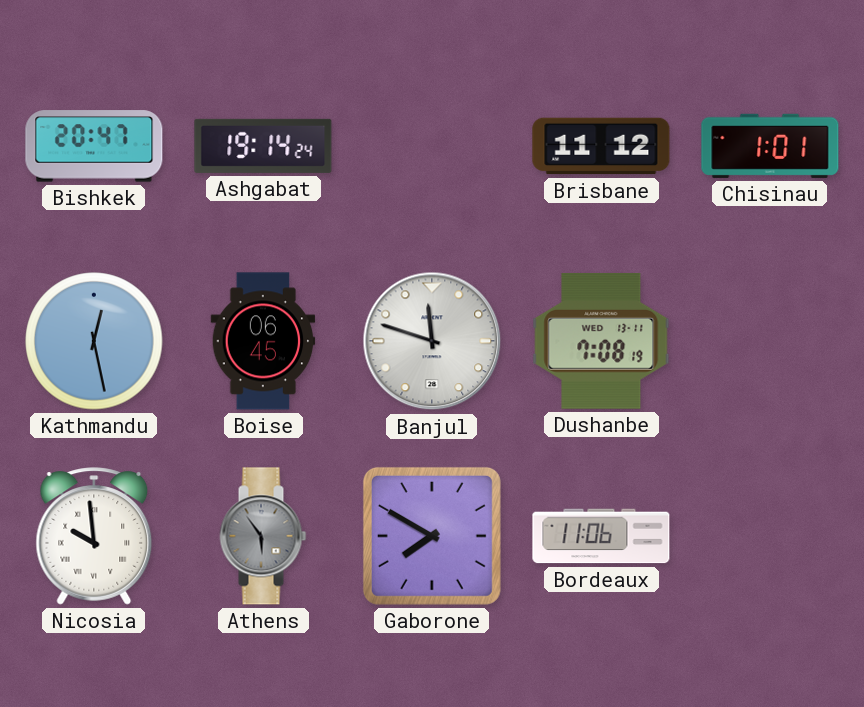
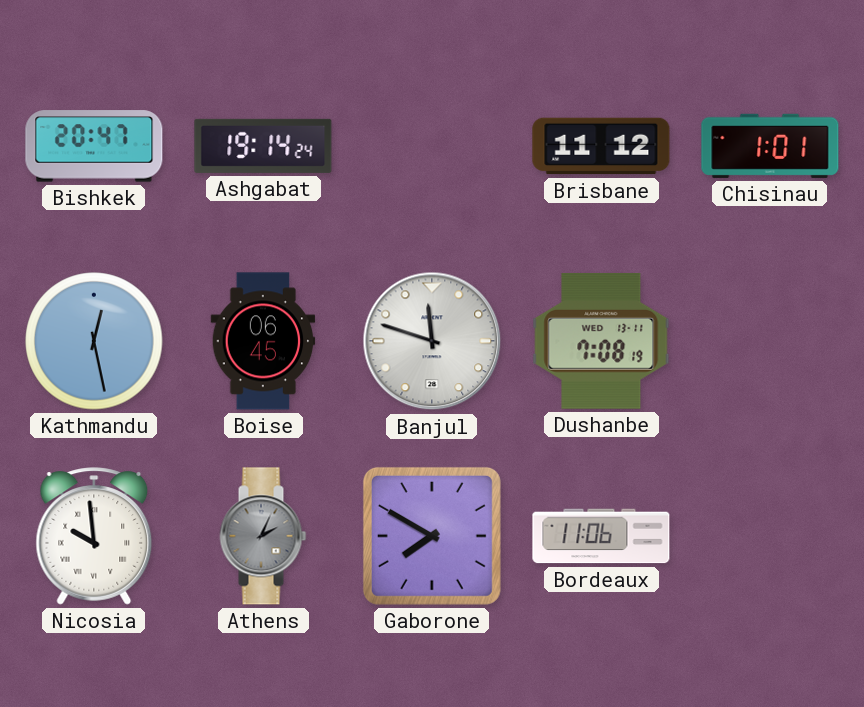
Athens: 5:54 -> 2:04
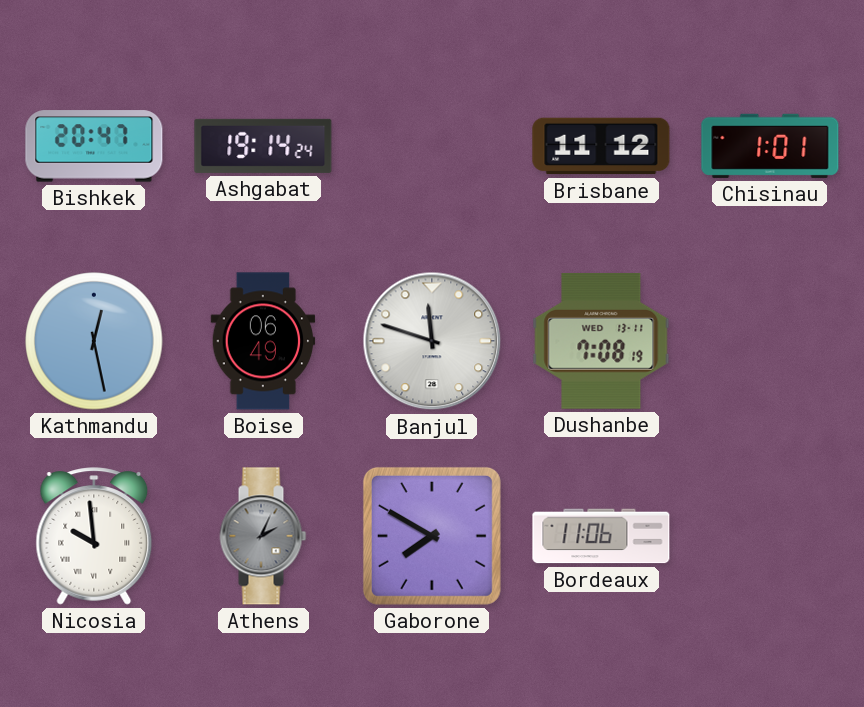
Boise: 06:45 -> 06:49
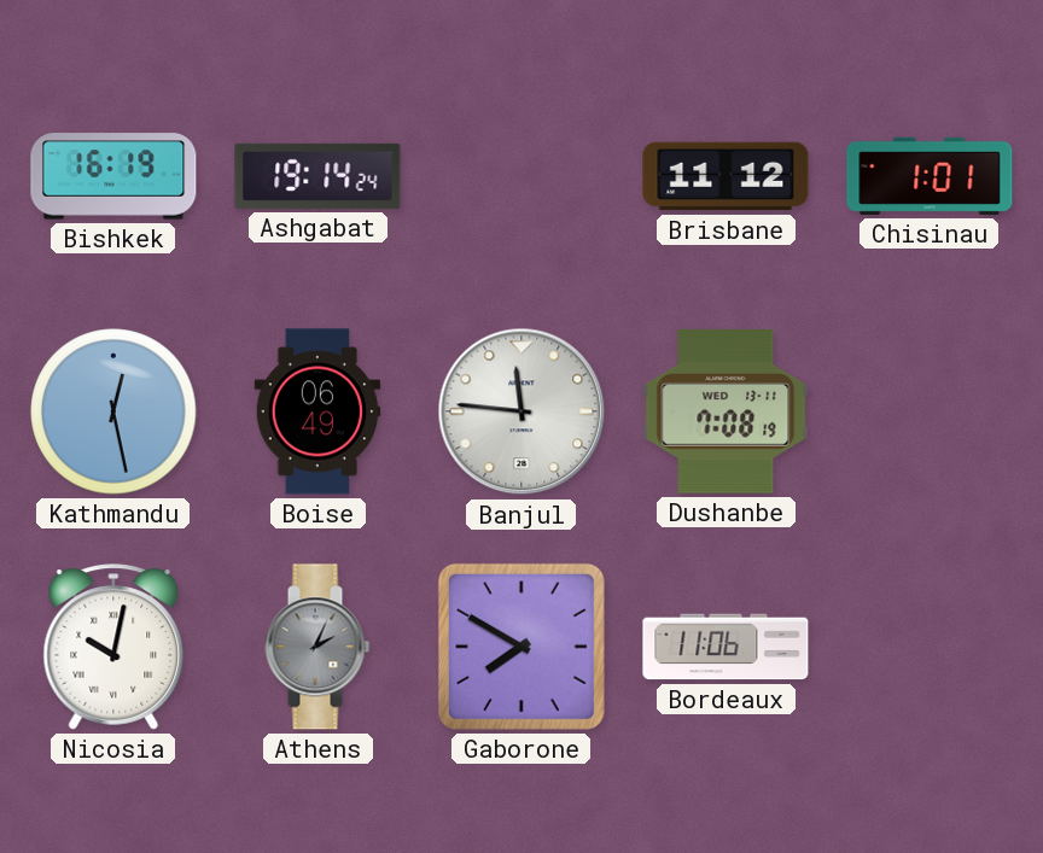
Bishkek: 20:47 -> 16:19
Banjul: 11:48 -> 11:46
Nicosia: 9:59 -> 10:02
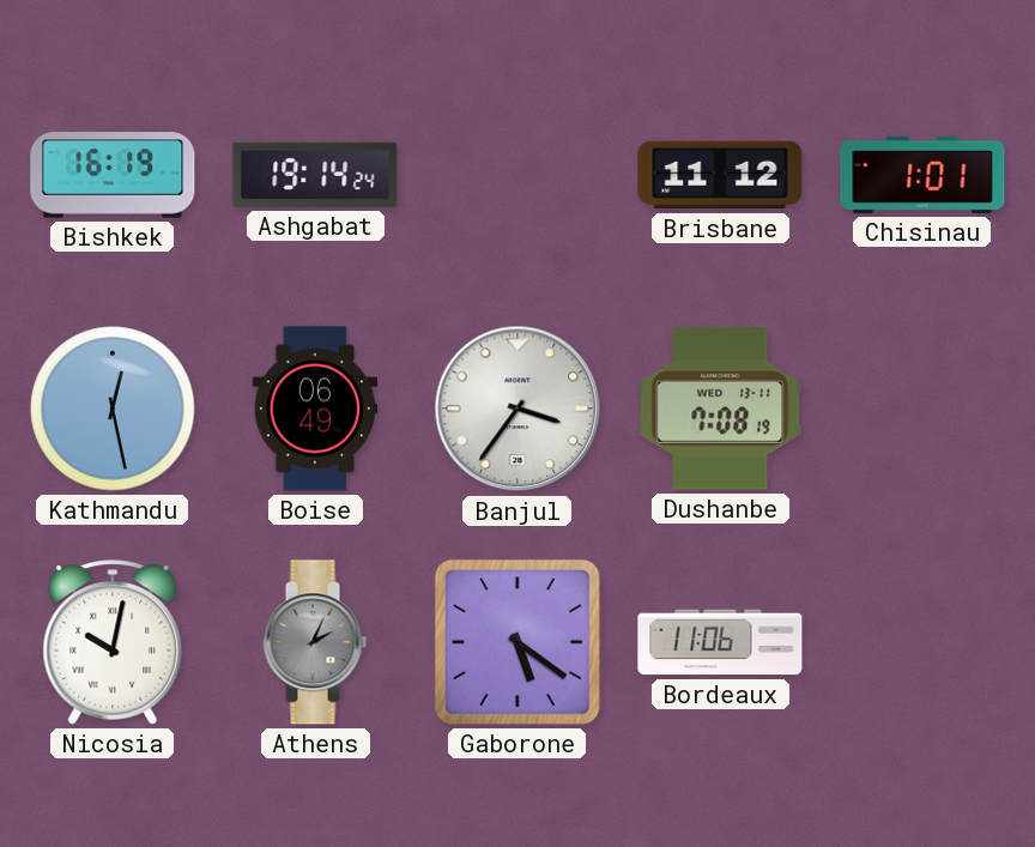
Banjul: 11:46 -> 3:36
Gaborone: 7:50 -> 5:21
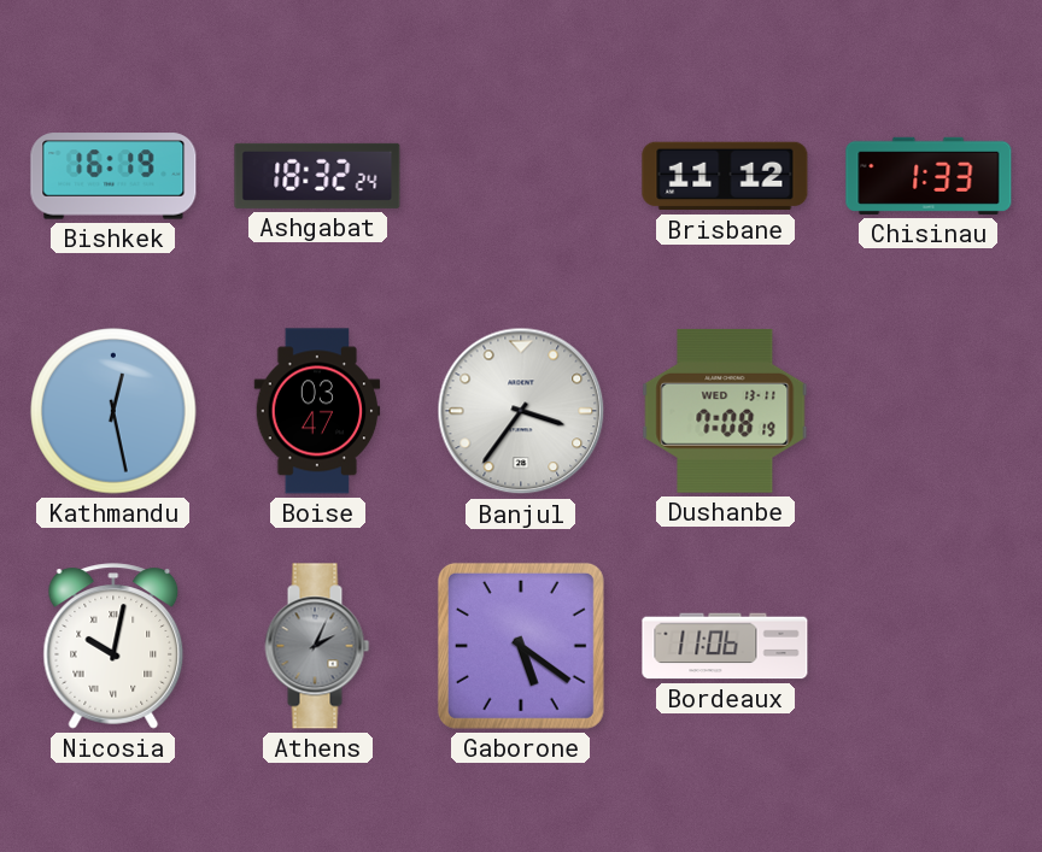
Ashgabat: 19:14 -> 18:32
Chisinau: 1:01 -> 1:33
Boise: 06:49 -> 03:47
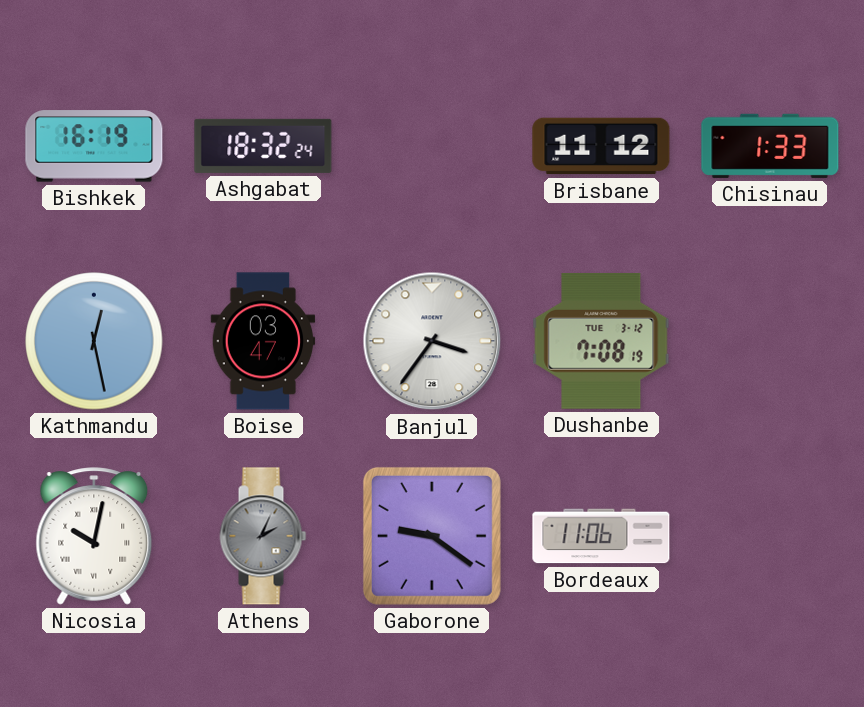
Dushanbe date: WED 13-11 -> TUE 3-12
Gaborone: 5:21 -> 9:21
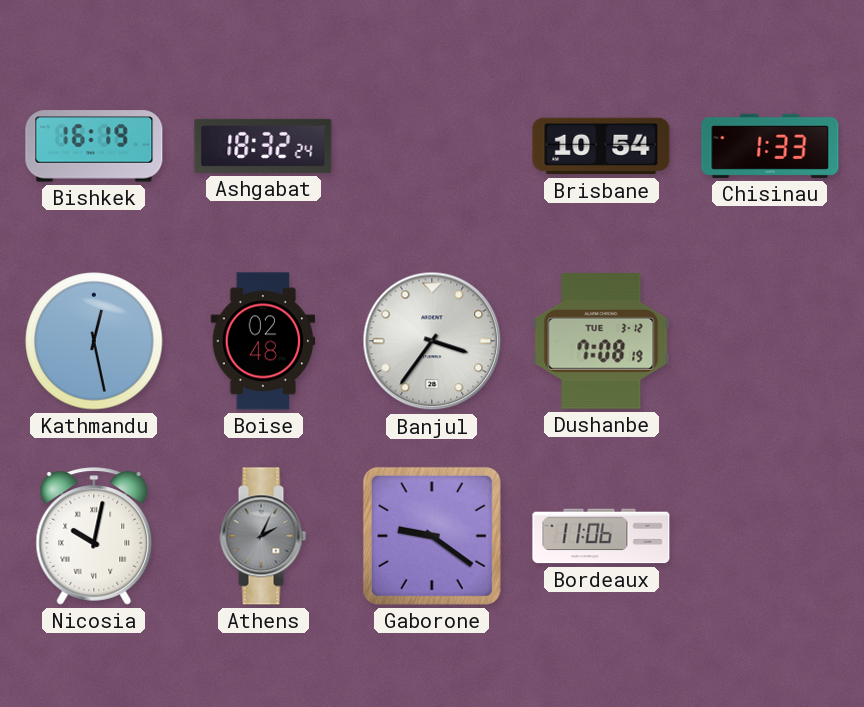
Brisbane: 11:12 -> 10:54
Boise: 03:47 -> 02:48
